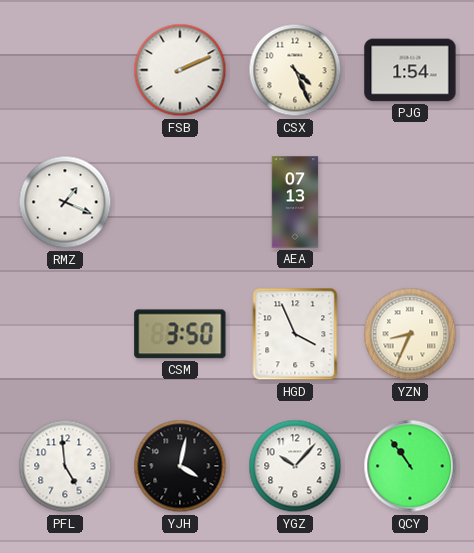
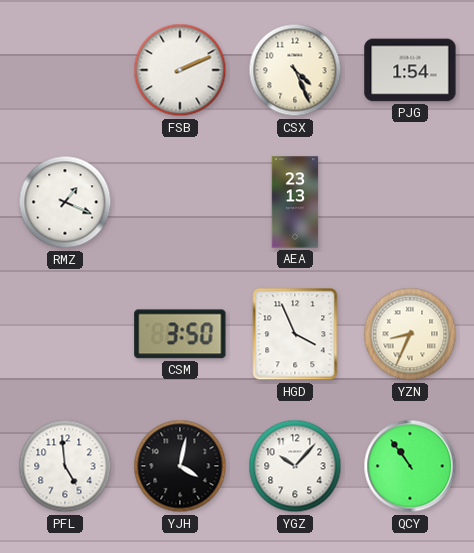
AEA: 07:13 -> 23:13
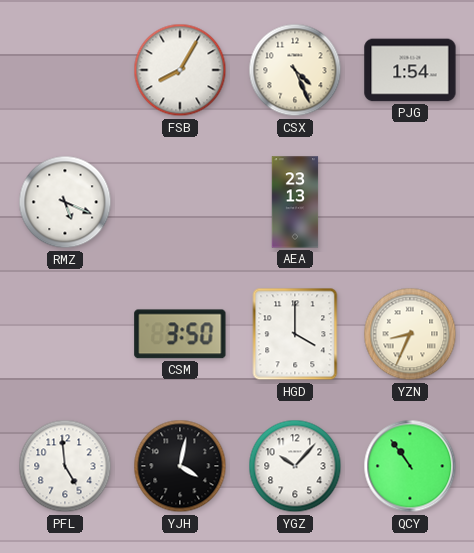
FSB: 2:11 -> 8:05
RMZ: 1:19 -> 5:19
HGD: 3:56 -> 4:00
